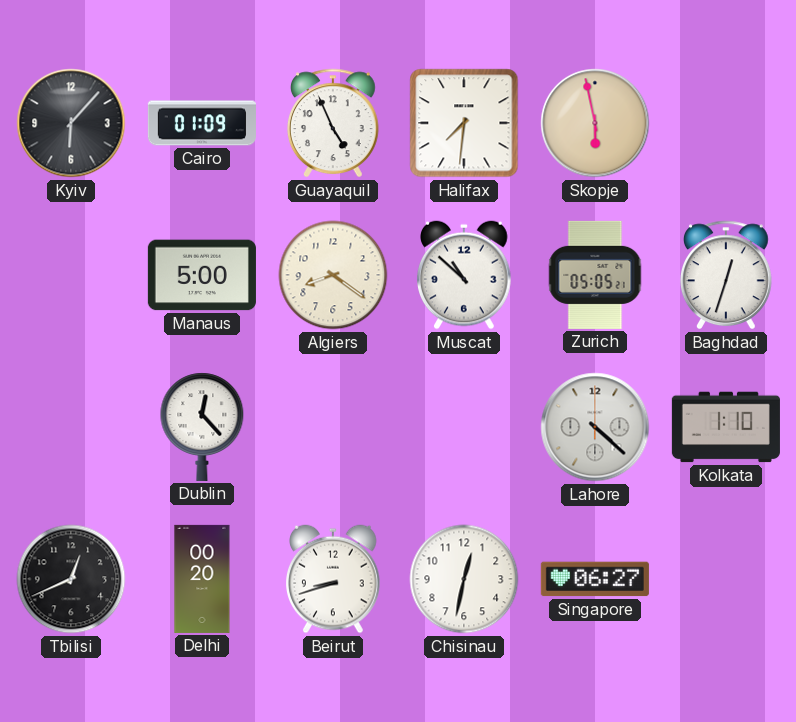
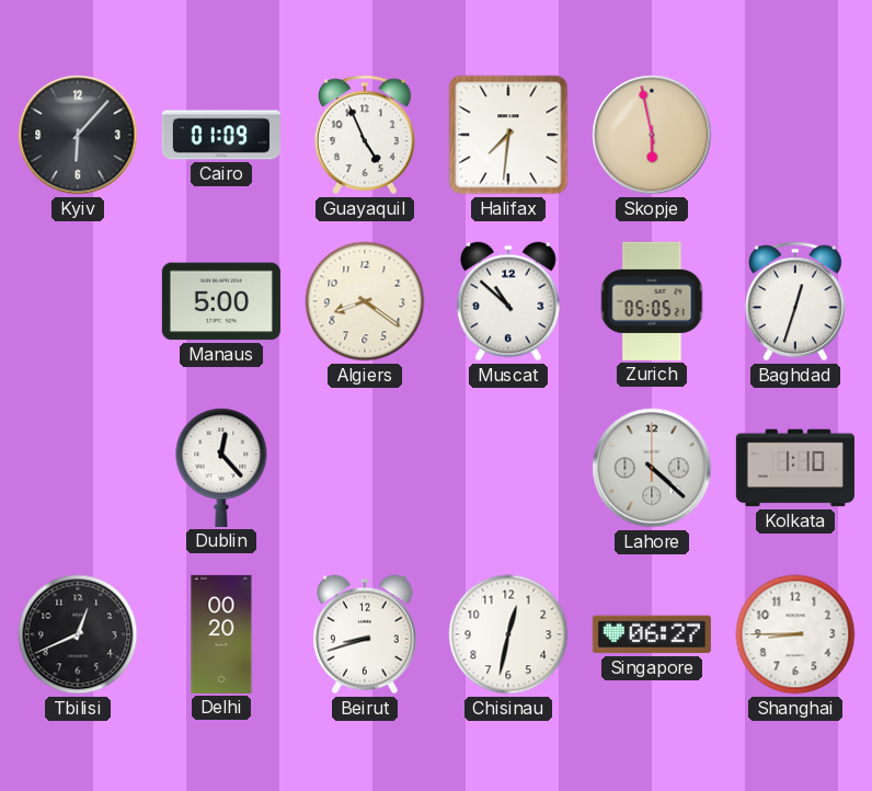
Shanghai: none -> 8:45
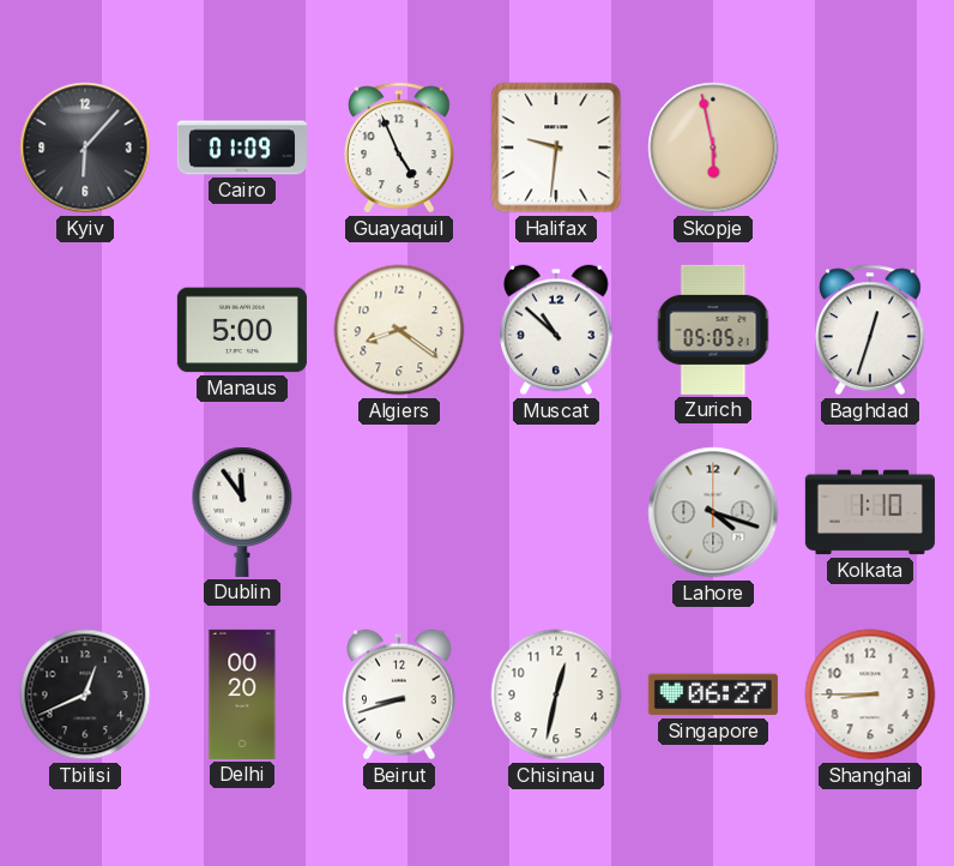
Halifax: 7:31 -> 9:31
Dublin: 12:23 -> 11:54
Lahore: 4:22 -> 4:18
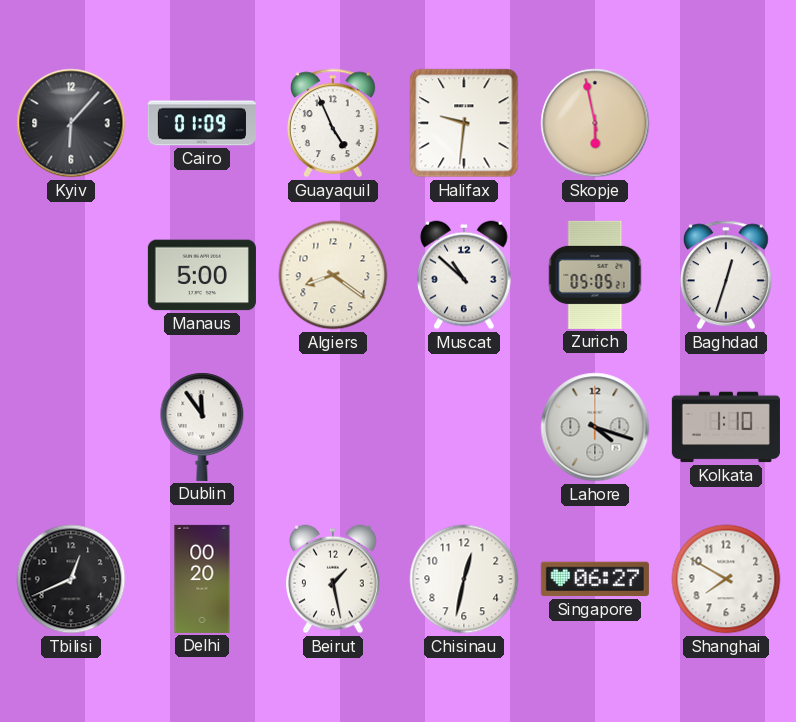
Beirut: 8:42 -> 1:28
Shanghai: 8:45 -> 7:50
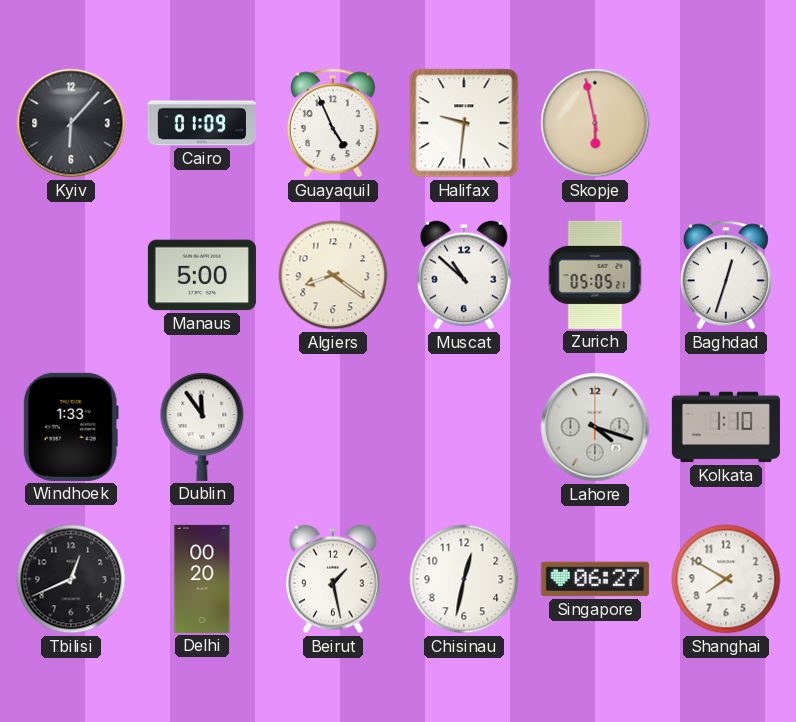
Windhoek: none -> 1:33
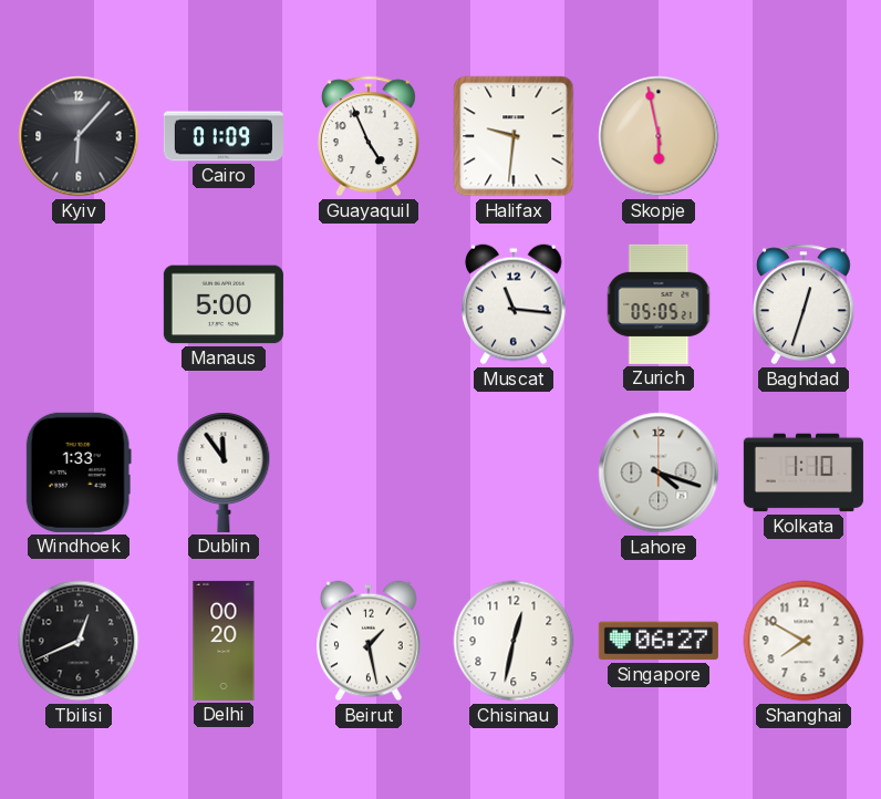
Algiers: 8:21 -> none
Muscat: 10:52 -> 11:16
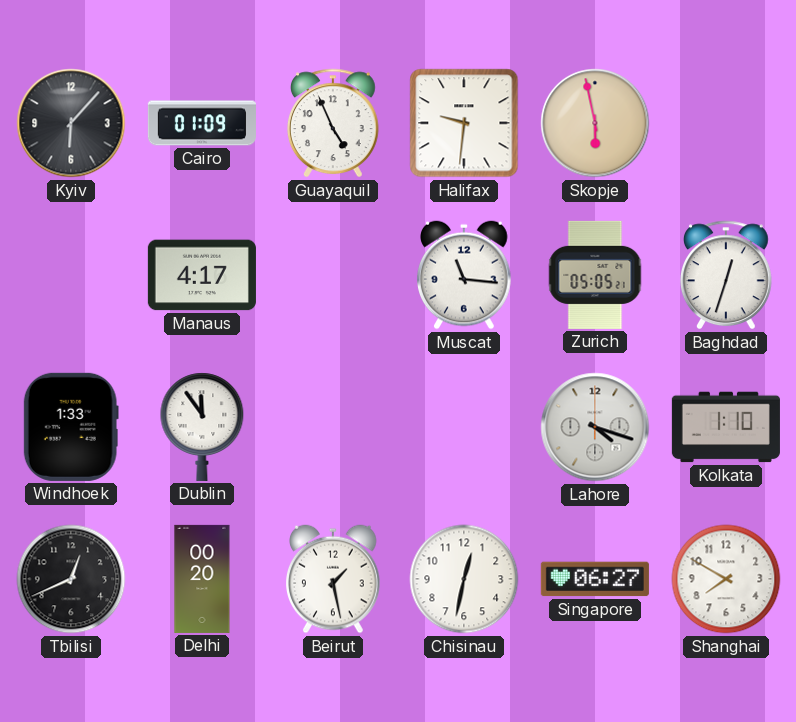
Manaus: 5:00 -> 4:17
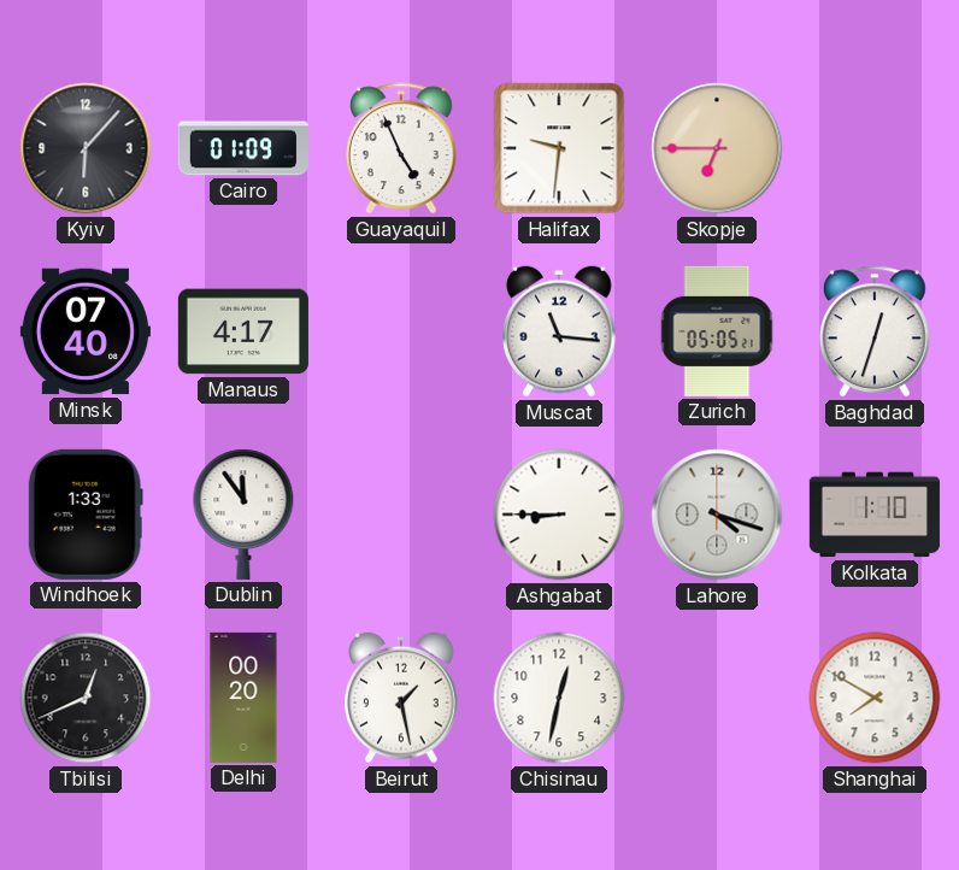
Skopje: 5:58 -> 6:45
Minsk: none -> 07:40
Ashgabat: none -> 8:45
Singapore: 06:27 -> none
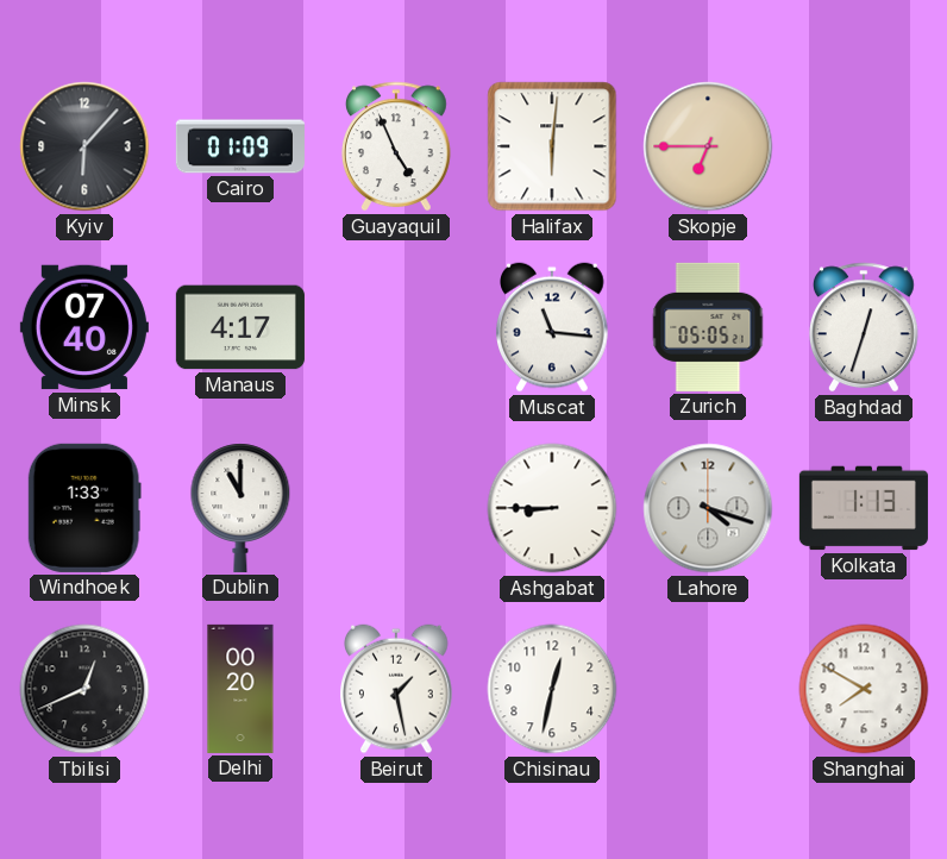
Halifax: 9:31 -> 6:01
Dublin: 11:54 -> 11:00
Kolkata: 1:10 -> 1:13
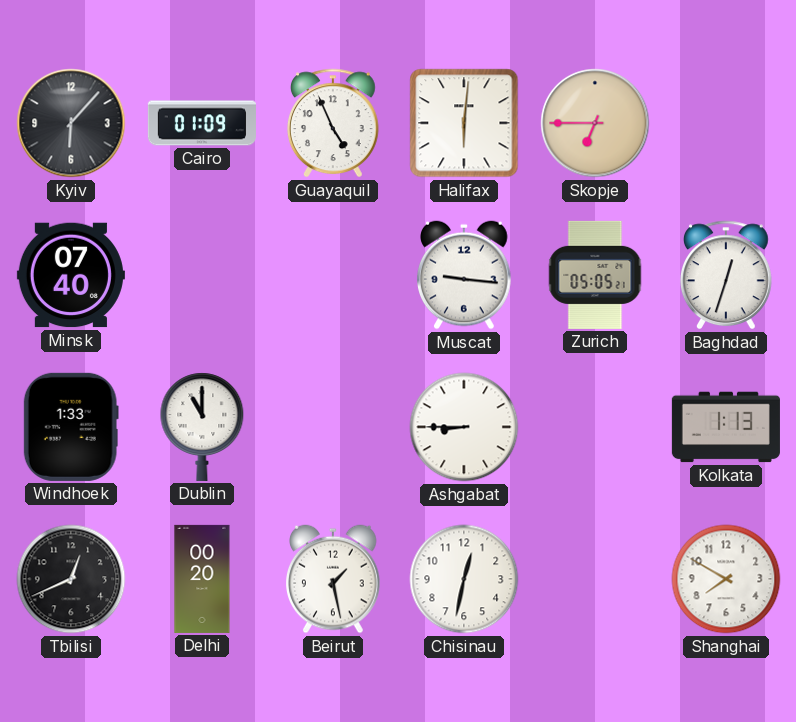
Manaus: 4:17 -> none
Muscat: 11:16 -> 9:16
Lahore: 4:18 -> none
